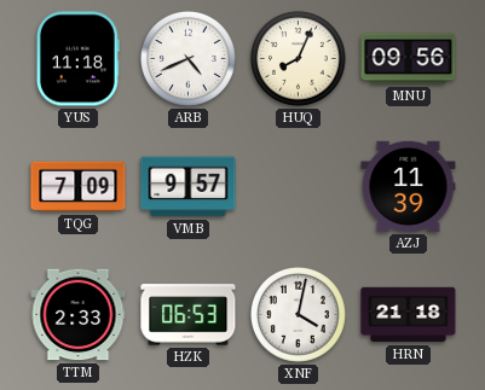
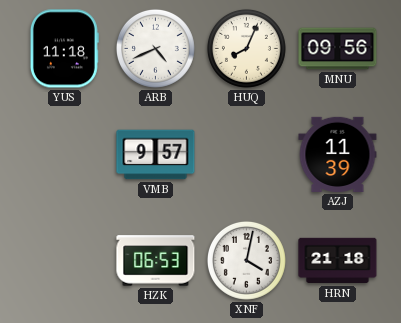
TQG: 7:09 -> none
TTM: 2:33 -> none
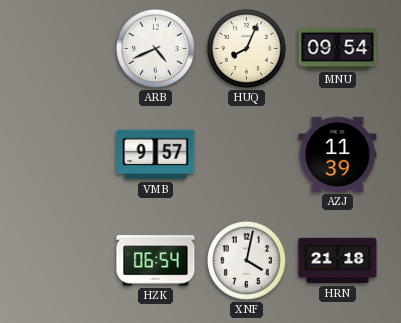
YUS: 11:18 -> none
MNU: 09:56 -> 09:54
HZK: 06:53 -> 06:54
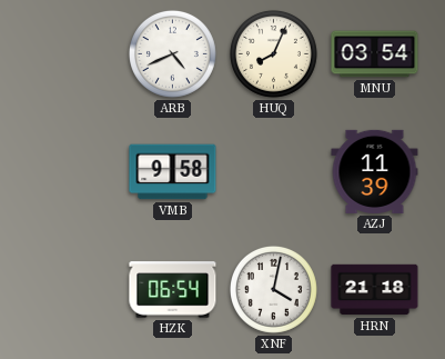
MNU: 09:54 -> 03:54
VMB: 9:57 -> 9:58
